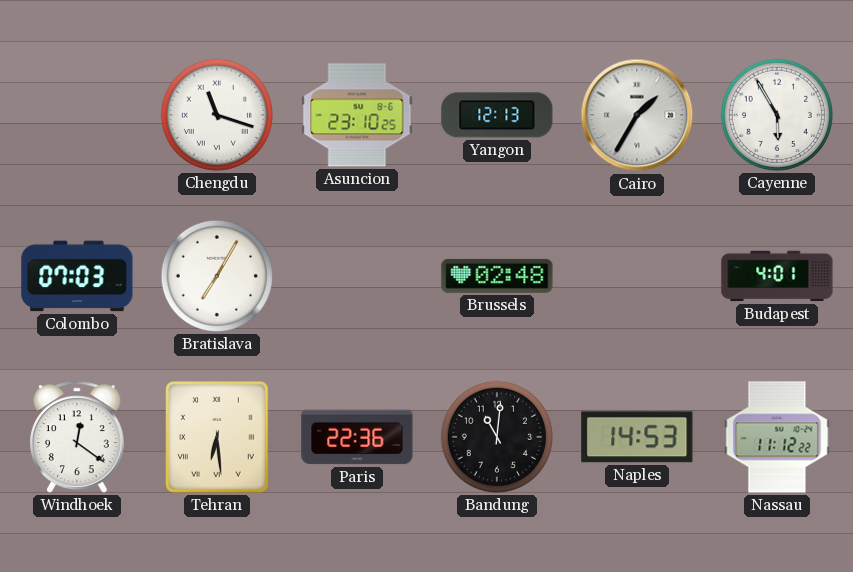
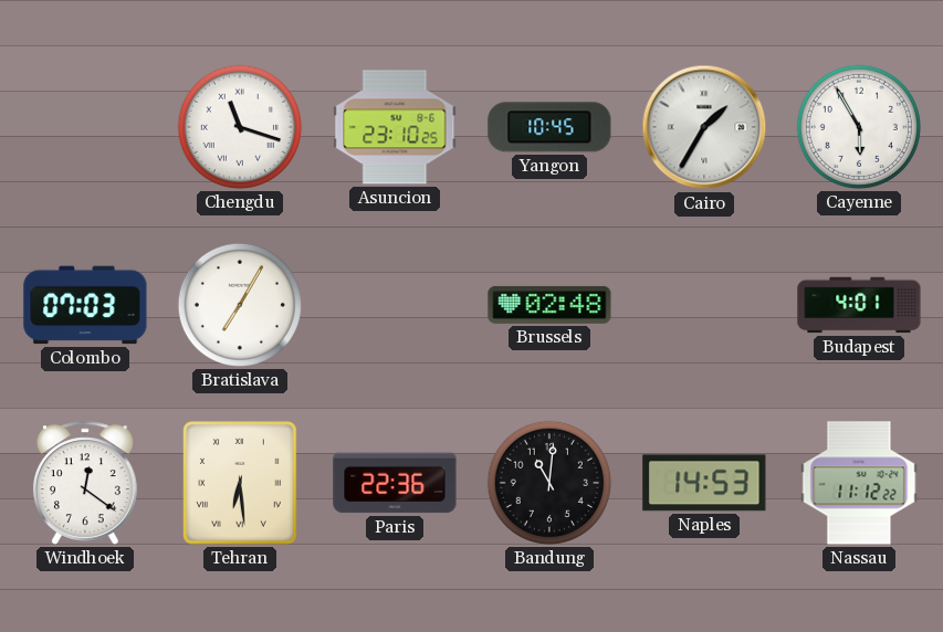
Yangon: 12:13 -> 10:45
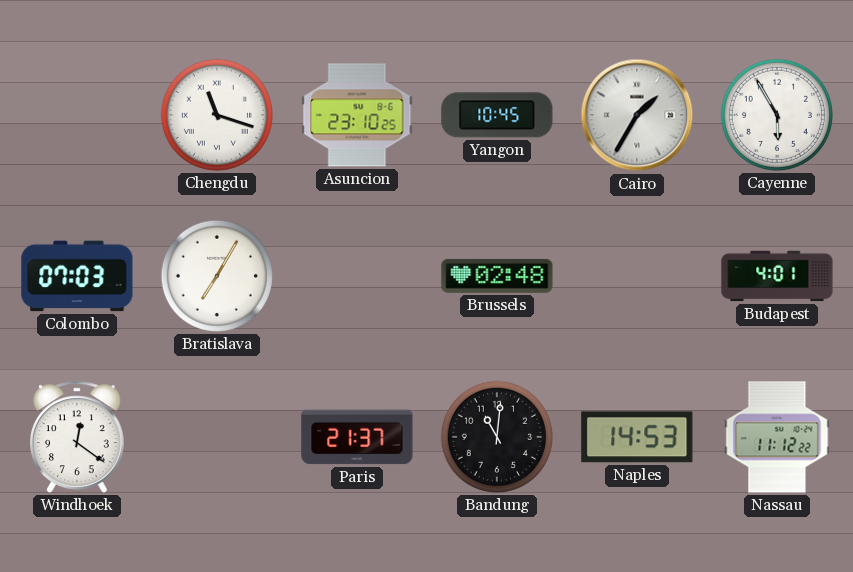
Tehran: 6:29 -> none
Paris: 22:36 -> 21:37
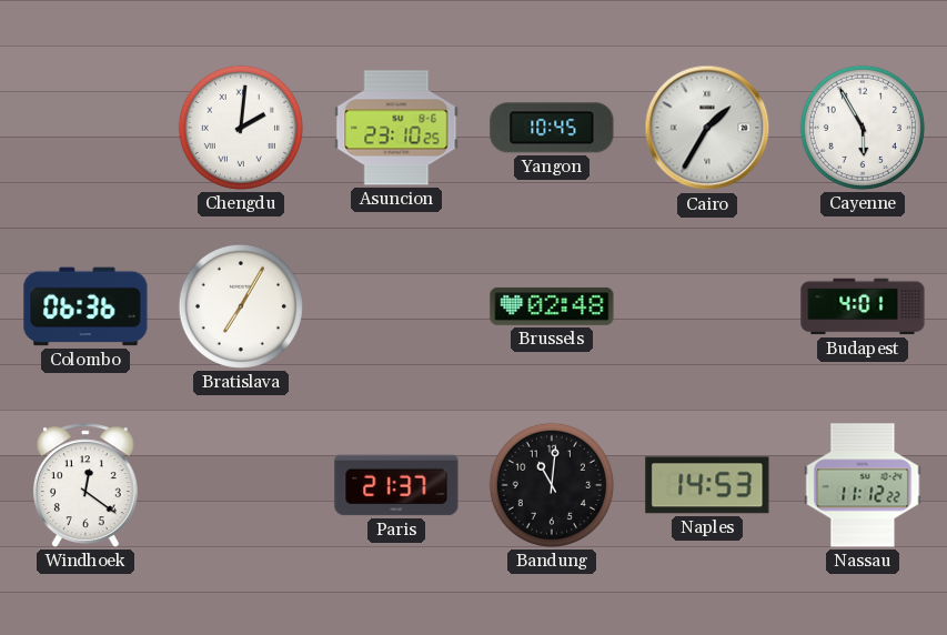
Chengdu: 11:18 -> 2:01
Colombo: 07:03 -> 06:36
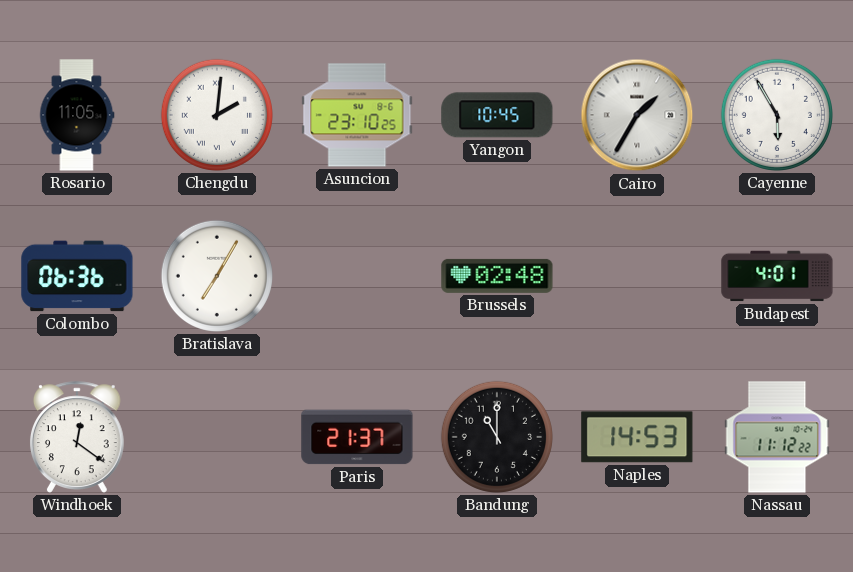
Rosario: none -> 11:05
Bandung: 11:01 -> 11:00
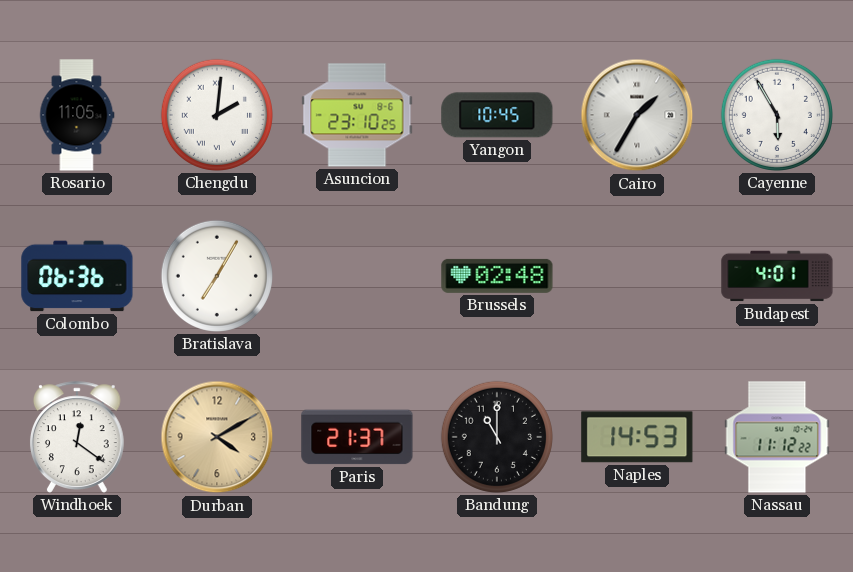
Durban: none -> 4:10
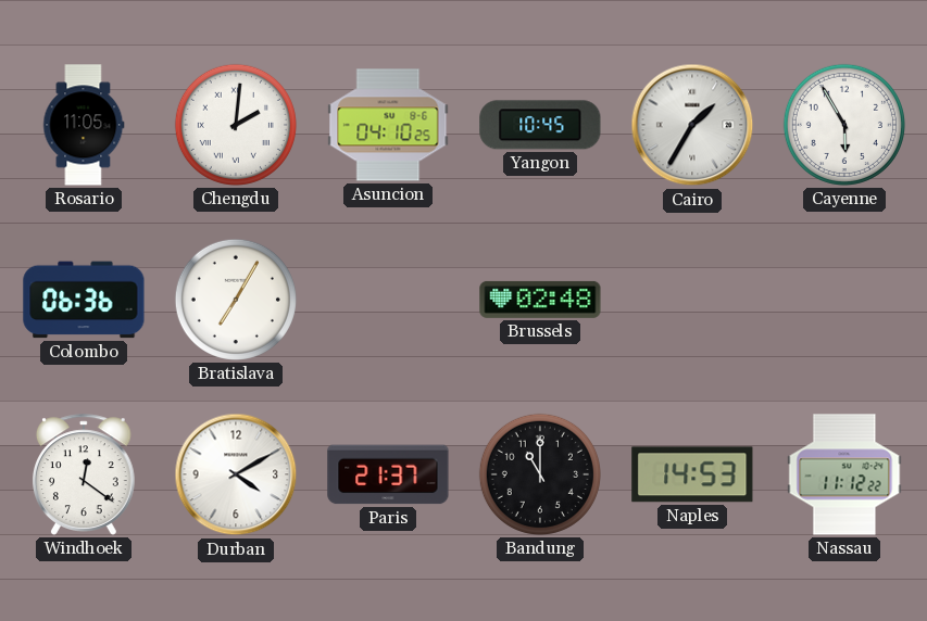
Asuncion: 23:10 -> 04:10
Budapest: 4:01 -> none
Durban dial: champagne -> white
